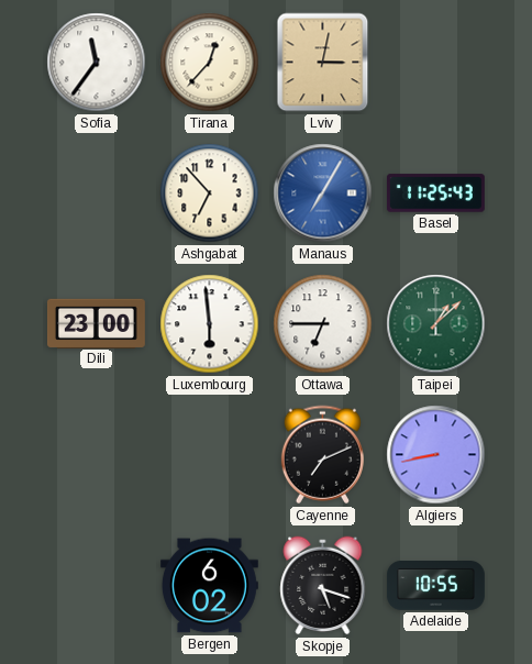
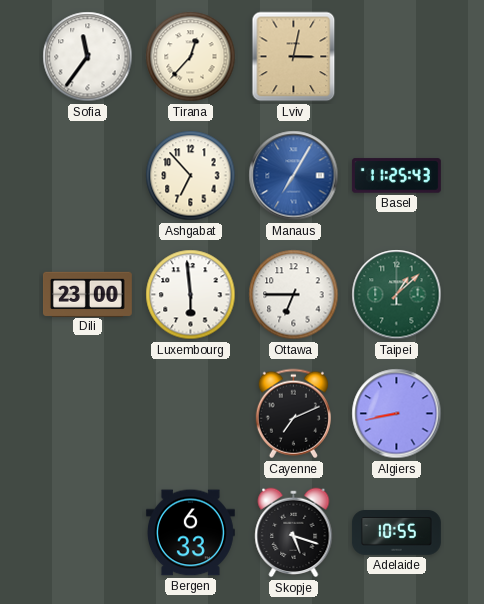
Bergen: 6:02 -> 6:33
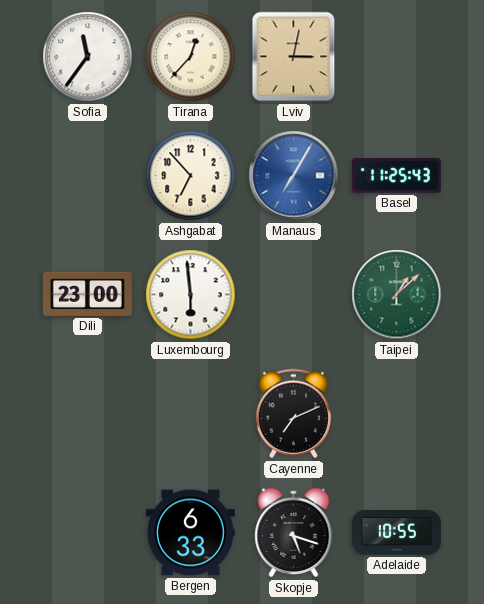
Ottawa: 6:45 -> none
Algiers: 8:43 -> none
